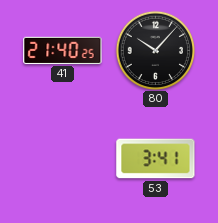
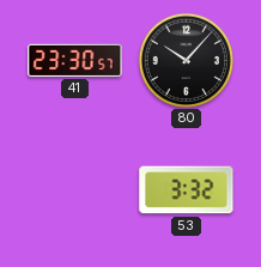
41: 21:40 -> 23:30
53: 3:41 -> 3:32
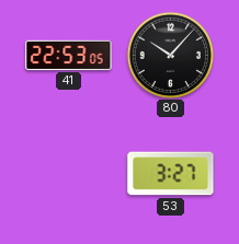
41: 23:30 -> 22:53
53: 3:32 -> 3:27
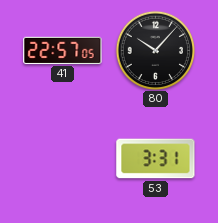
41: 22:53 -> 22:57
53: 3:27 -> 3:31
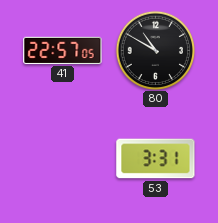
80: 10:07 -> 10:50
